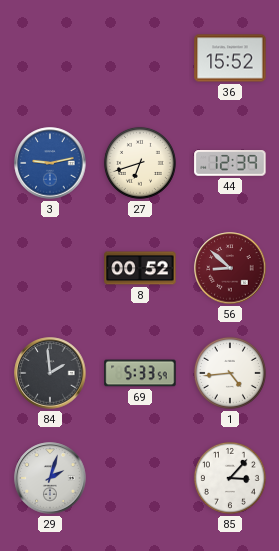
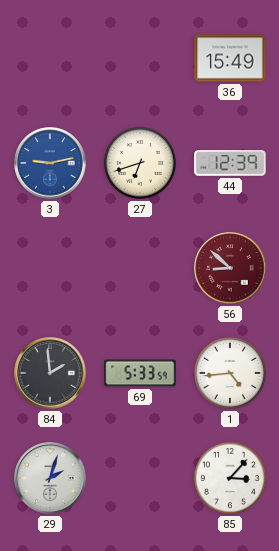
36: 15:52 -> 15:49
8: 00:52 -> none
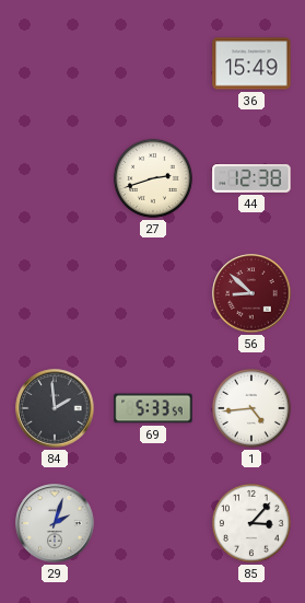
3: 9:13 -> none
27: 6:42 -> 2:42
44: 12:39 -> 12:38
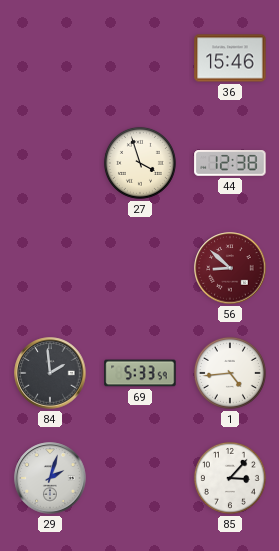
36: 15:49 -> 15:46
27: 2:42 -> 3:57
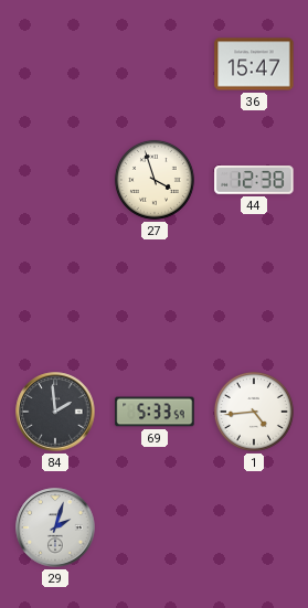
36: 15:46 -> 15:47
56: 8:52 -> none
85: 3:07 -> none
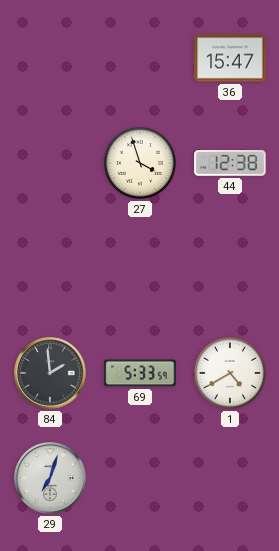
1: 4:44 -> 4:40
29: 2:03 -> 7:03
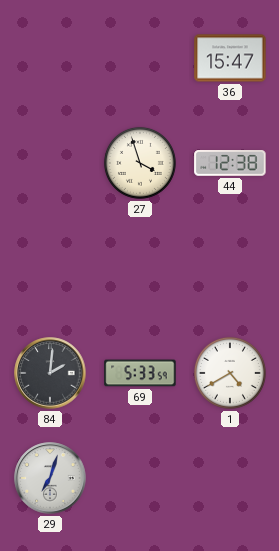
84: 1:59 -> 2:01
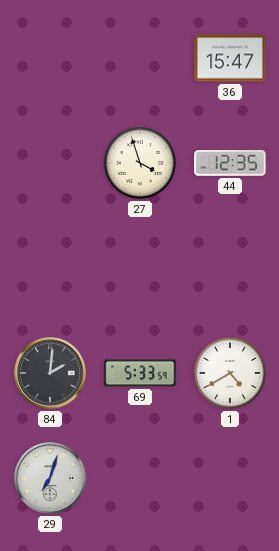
44: 12:38 -> 12:35
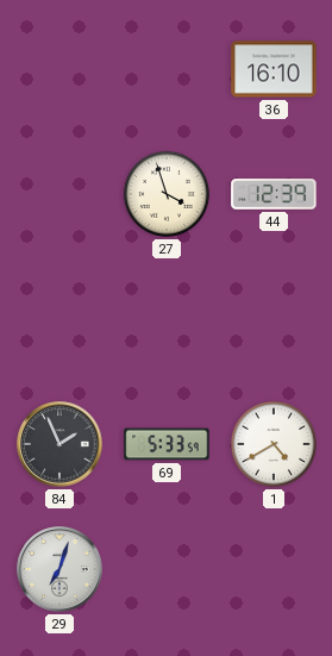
36: 15:47 -> 16:10
44: 12:35 -> 12:39
84: 2:01 -> 1:56
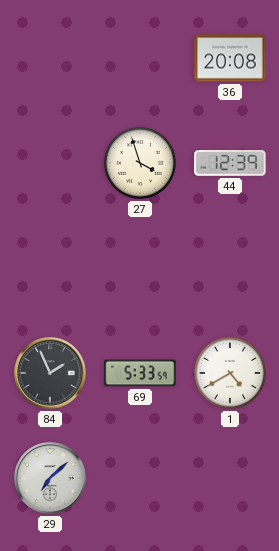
36: 16:10 -> 20:08
29: 7:03 -> 7:08
